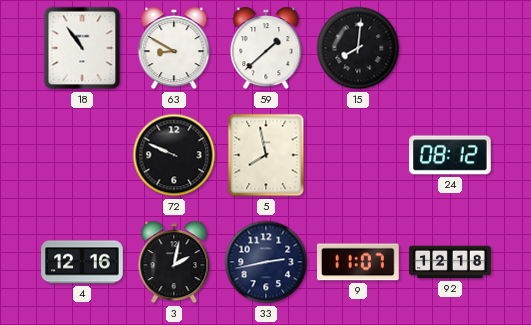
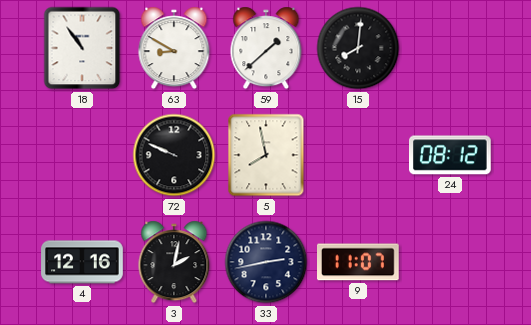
92: 12:18 -> none
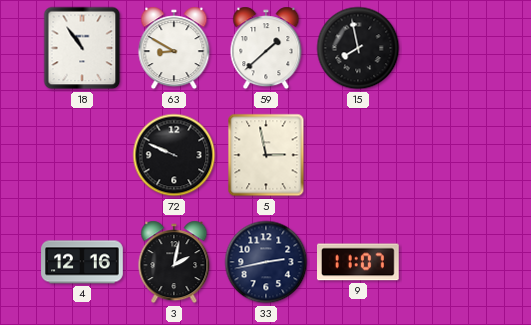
15: 8:01 -> 7:58
5: 7:58 -> 2:58
24: 08:12 -> none
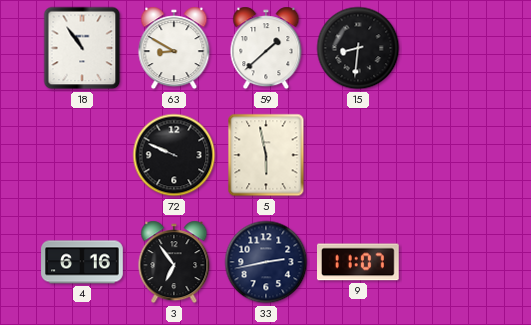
15: 7:58 -> 8:31
5: 2:58 -> 5:58
4: 12:16 -> 6:16
3: 2:02 -> 6:54
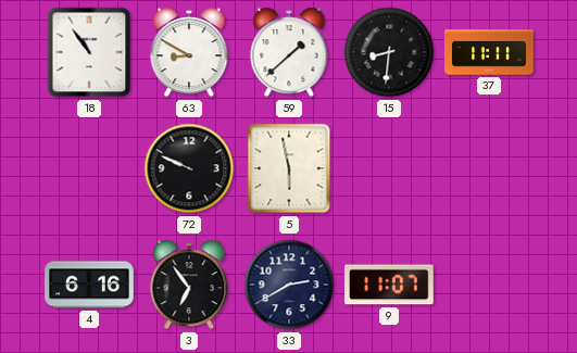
37: none -> 11:11
33: 2:43 -> 2:40
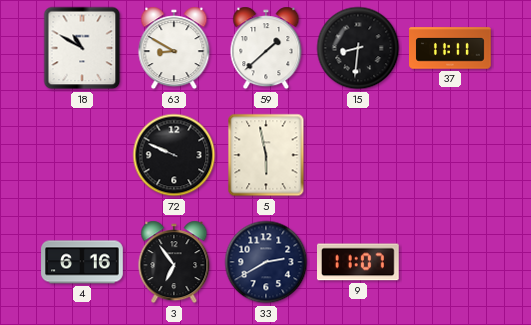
18: 10:54 -> 10:50
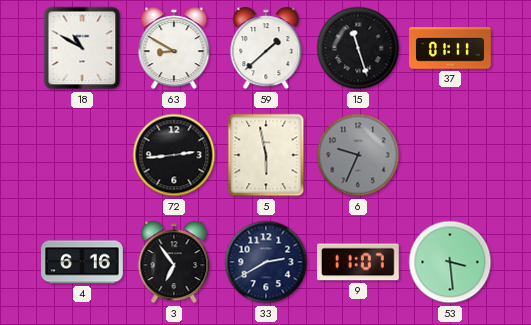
15: 8:31 -> 11:27
37: 11:11 -> 01:11
72: 9:49 -> 2:44
6: none -> 9:34
53: none -> 3:29
